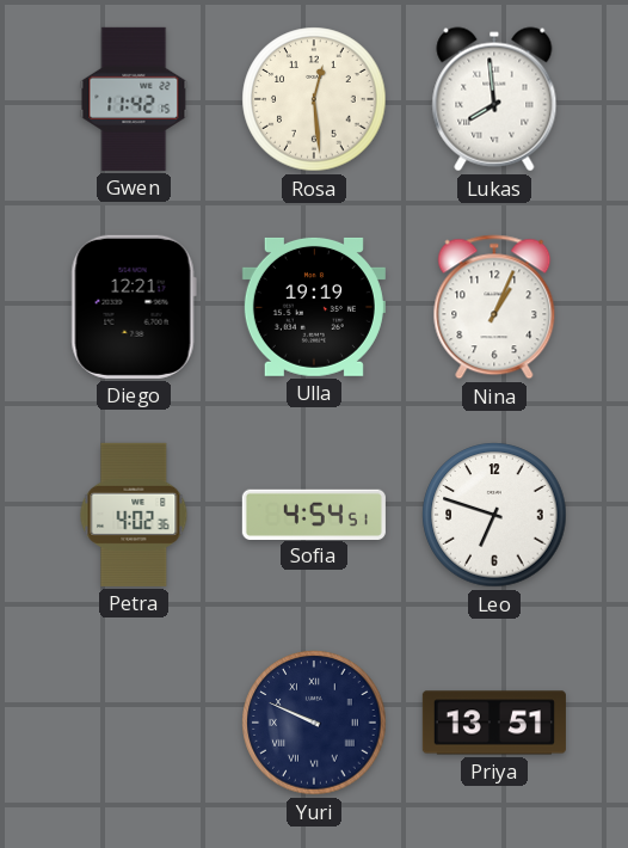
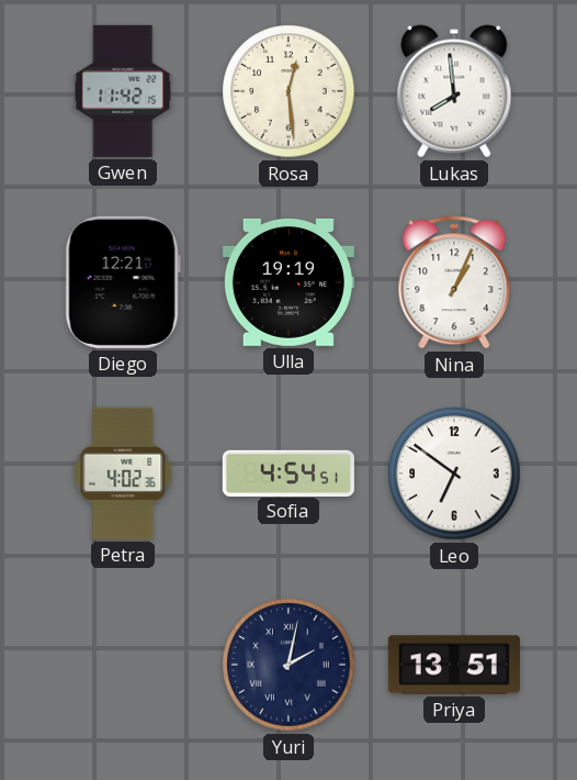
Leo: 6:48 -> 6:51
Yuri: 9:49 -> 2:02
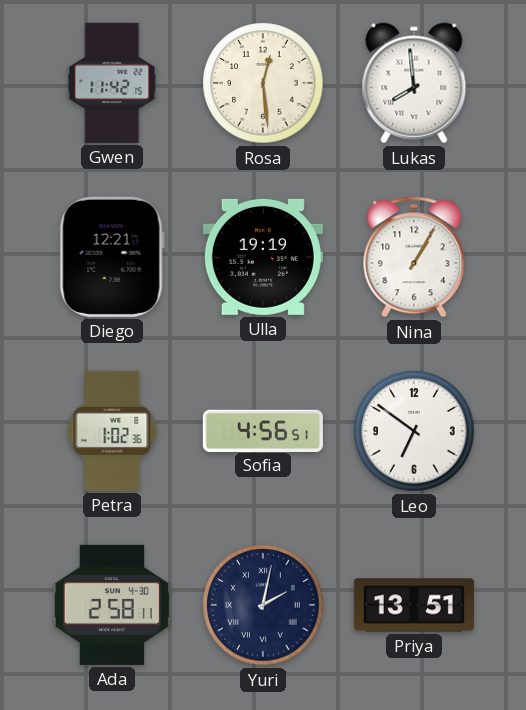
Nina: 1:04 -> 1:05
Petra: 4:02 -> 1:02
Sofia: 4:54 -> 4:56
Ada: none -> 2:58
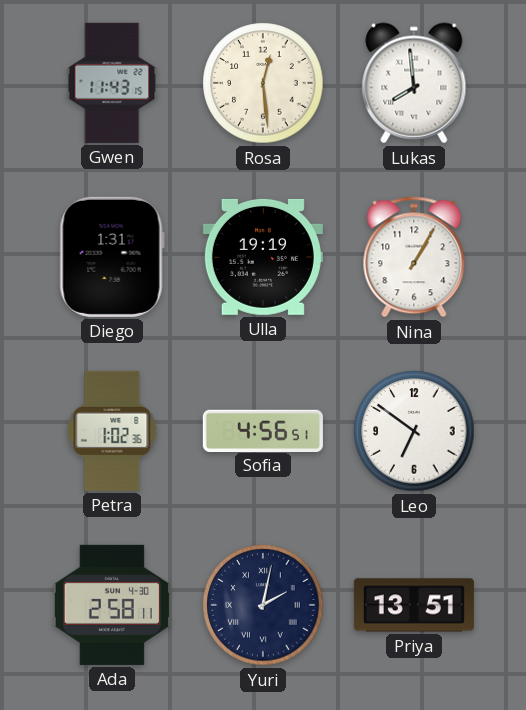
Gwen: 11:42 -> 11:43
Diego: 12:21 -> 1:31
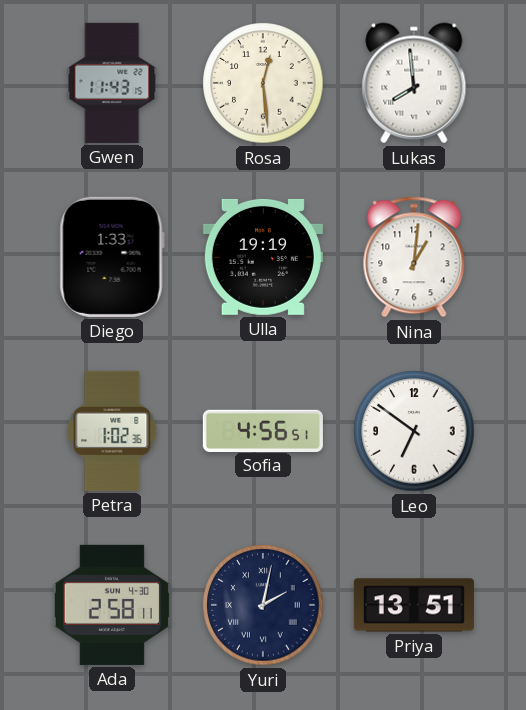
Diego: 1:31 -> 1:33
Nina: 1:05 -> 1:01
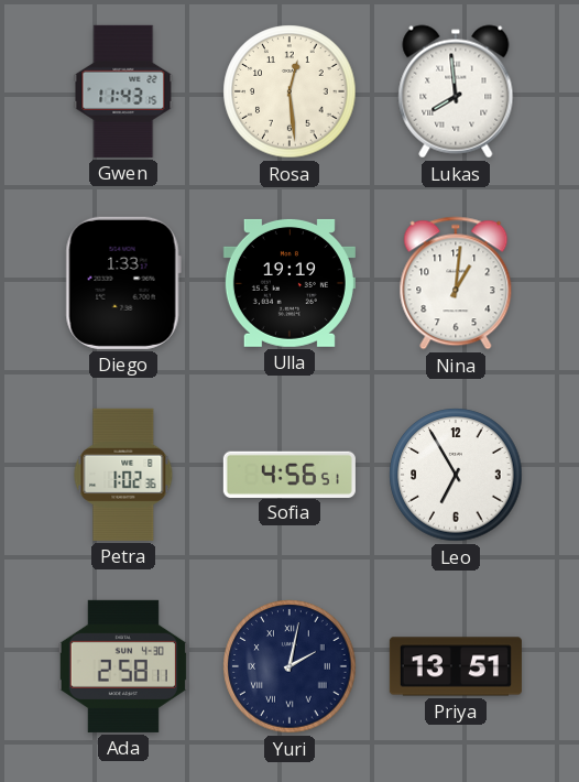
Leo: 6:51 -> 6:55
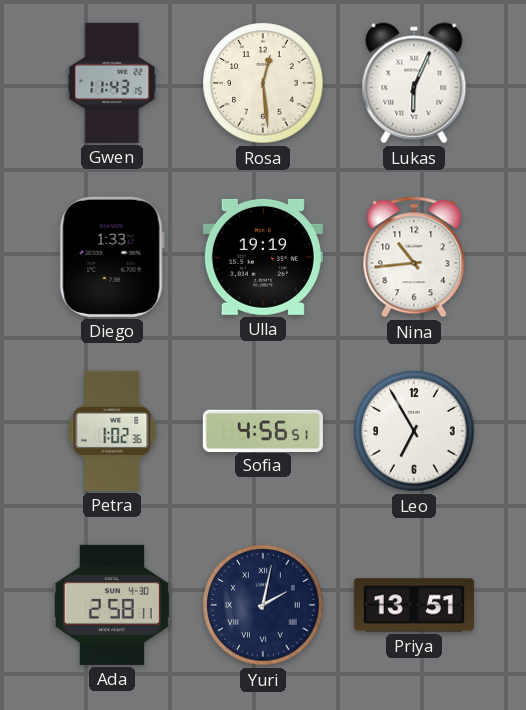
Lukas: 7:59 -> 6:04
Nina: 1:01 -> 10:44
